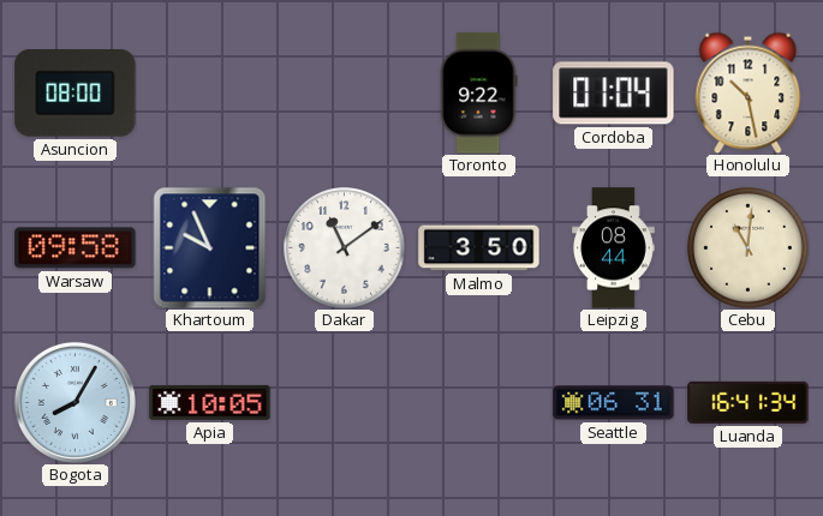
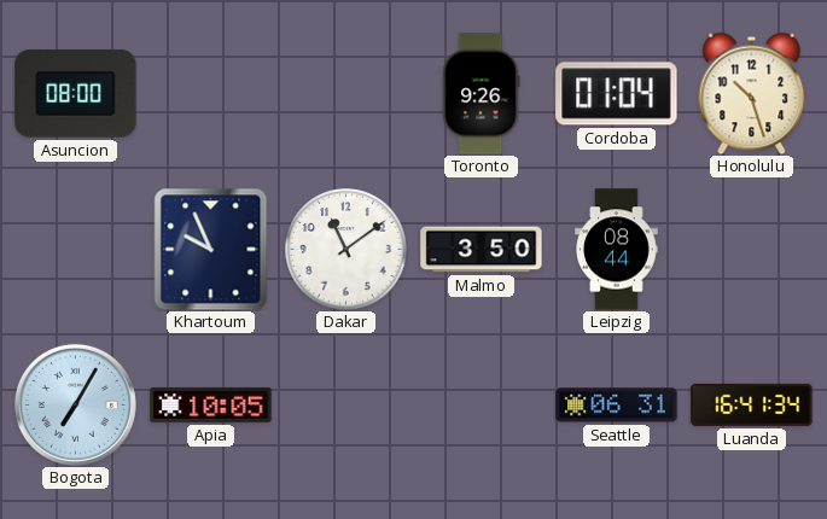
Toronto: 9:22 -> 9:26
Honolulu: 10:28 -> 10:27
Warsaw: 09:58 -> none
Cebu: 11:01 -> none
Bogota: 8:05 -> 7:05
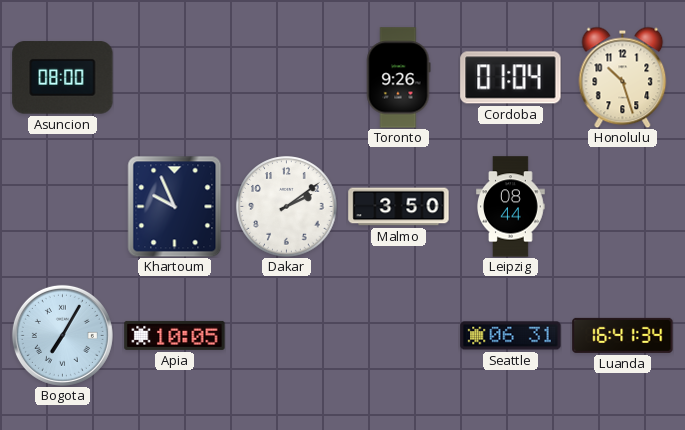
Dakar: 11:09 -> 2:09
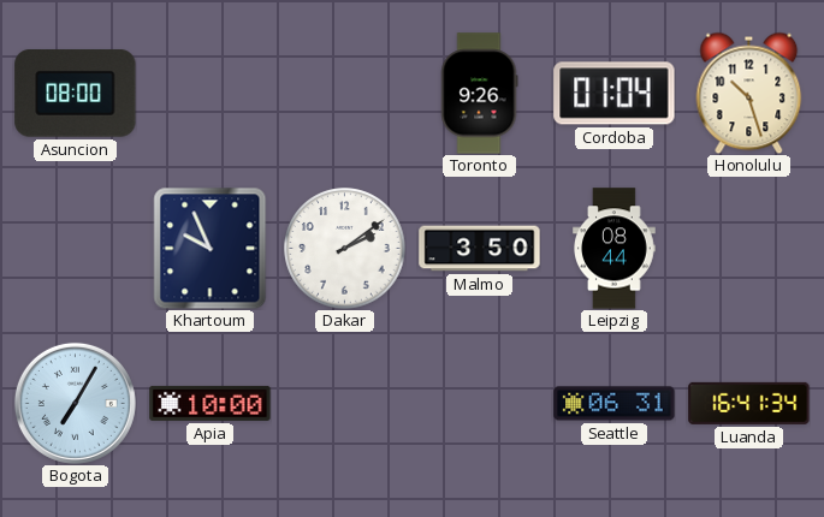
Apia: 10:05 -> 10:00
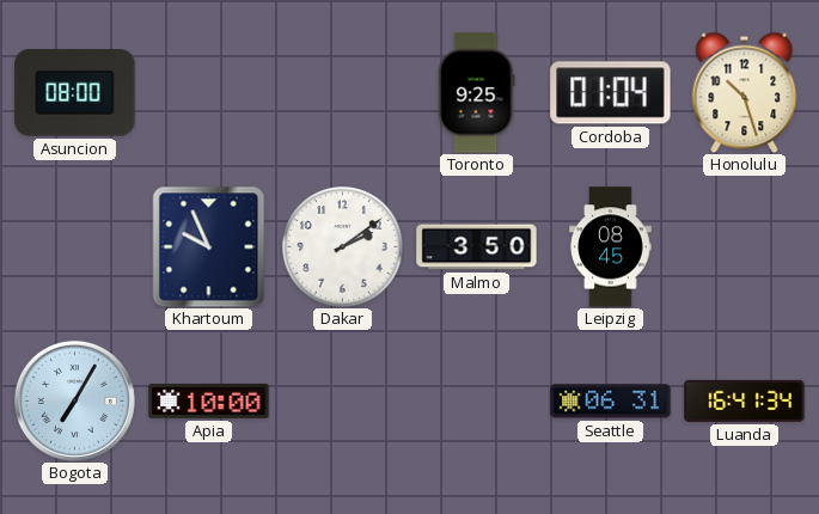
Toronto: 9:26 -> 9:25
Leipzig: 08:44 -> 08:45
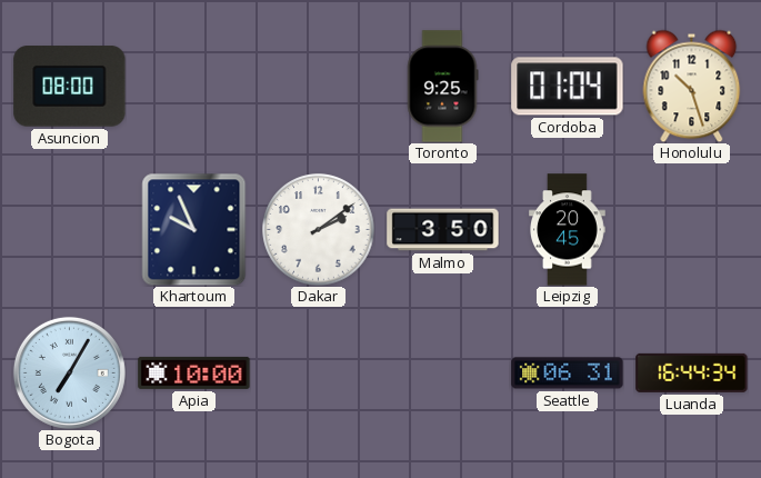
Leipzig: 08:45 -> 20:45
Luanda: 16:41 -> 16:44
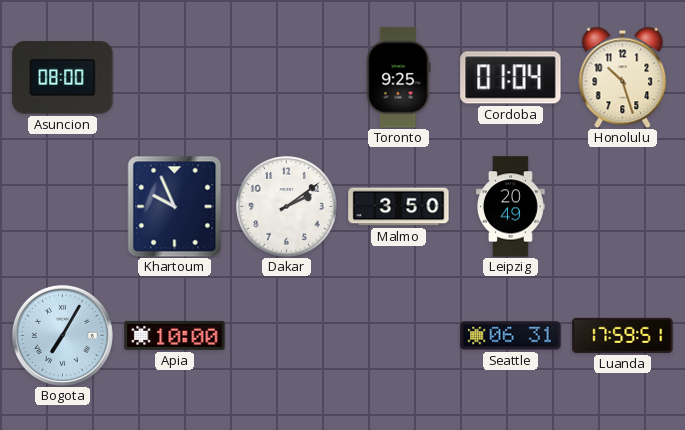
Leipzig: 20:45 -> 20:49
Luanda: 16:44 -> 17:59
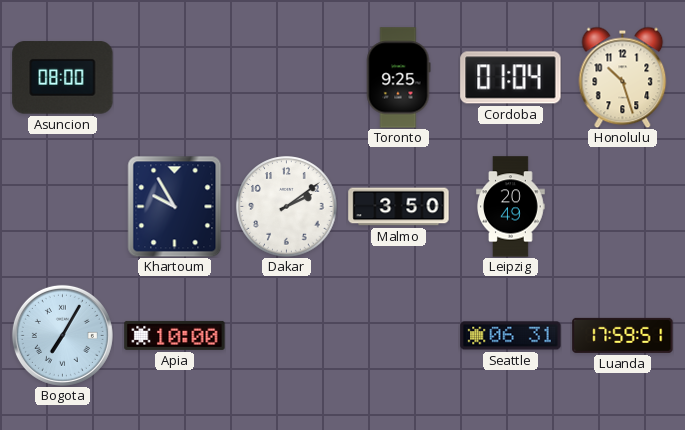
Khartoum: 9:56 -> 9:55
